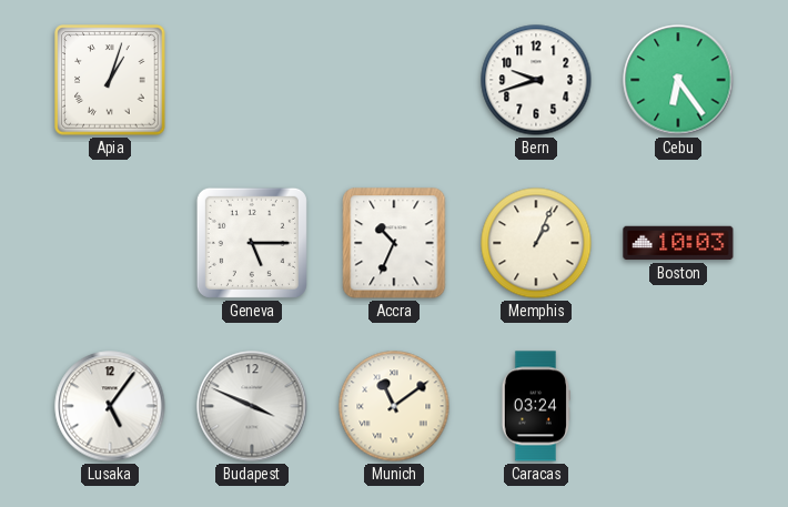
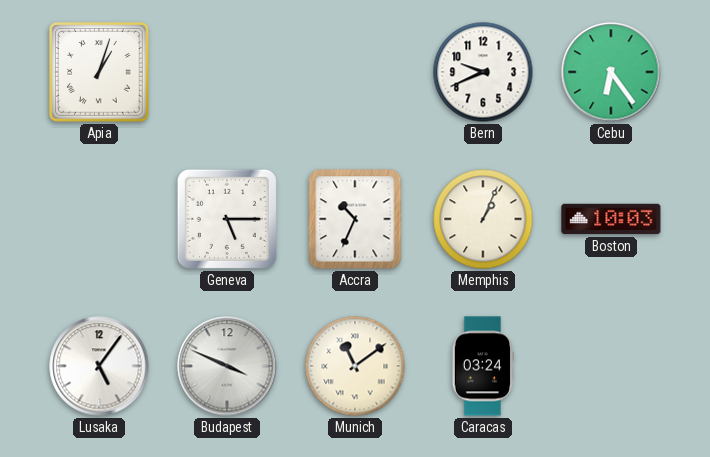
Bern: 9:42 -> 9:41
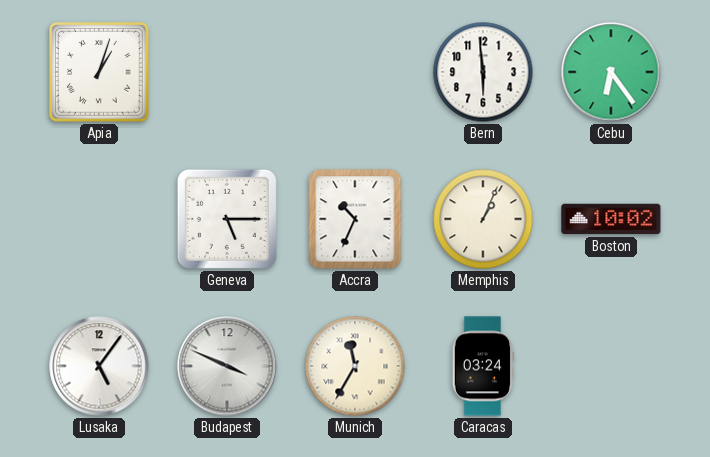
Bern: 9:41 -> 5:59
Boston: 10:03 -> 10:02
Munich: 11:09 -> 11:35
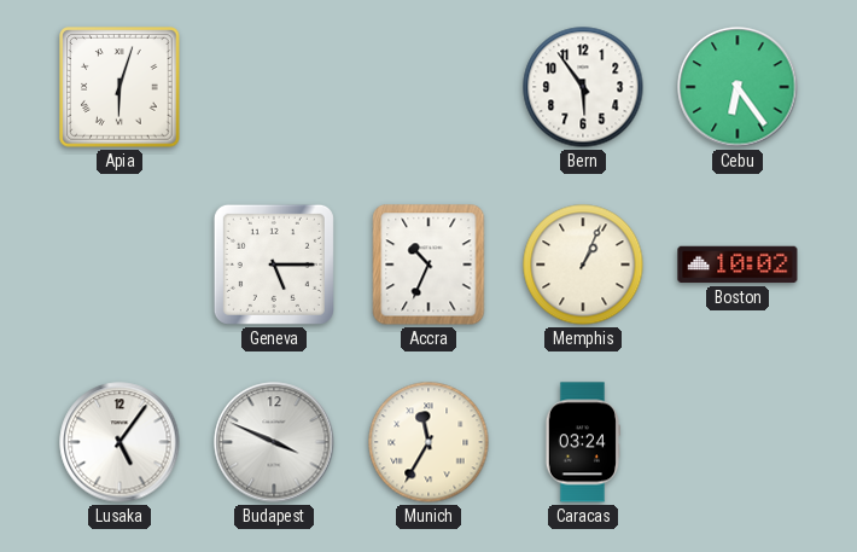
Apia: 1:03 -> 6:03
Bern: 5:59 -> 5:54
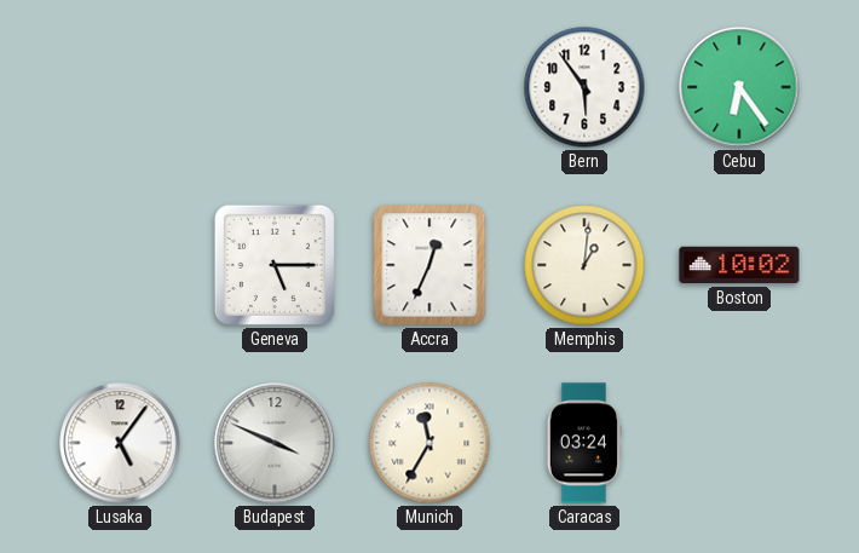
Apia: 6:03 -> none
Accra: 10:34 -> 12:34
Memphis: 1:04 -> 1:01
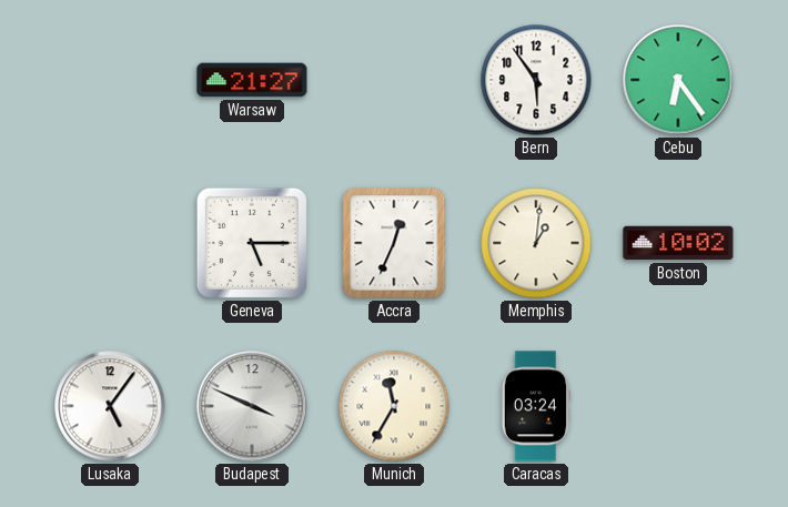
Warsaw: none -> 21:27
